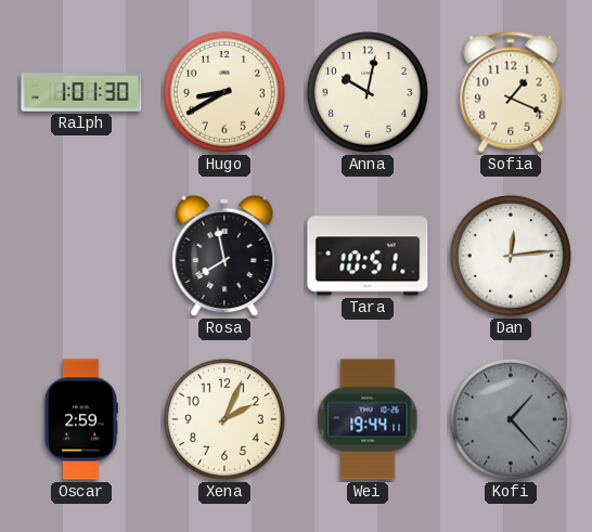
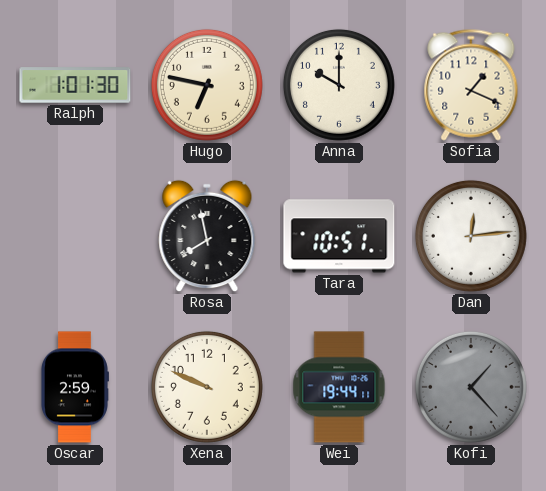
Hugo: 8:40 -> 6:47
Anna: 10:02 -> 10:00
Xena: 2:04 -> 9:49
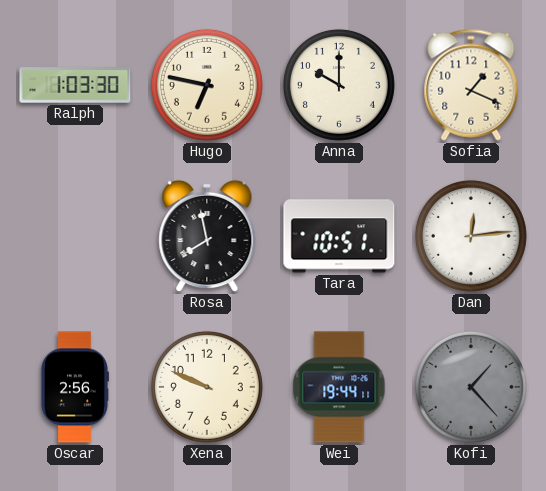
Ralph: 1:01 -> 1:03
Oscar: 2:59 -> 2:56
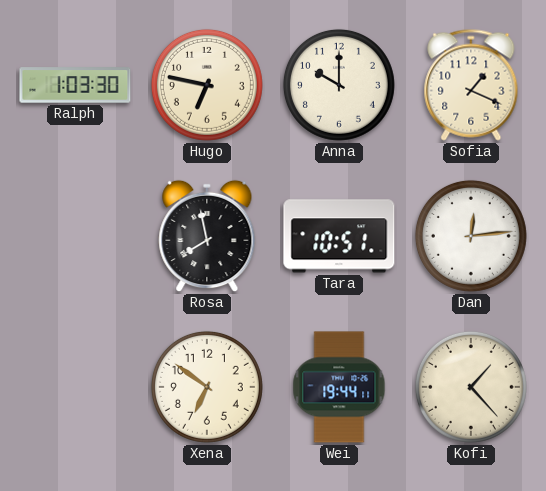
Oscar: 2:56 -> none
Xena: 9:49 -> 6:51
Kofi dial: grey -> cream
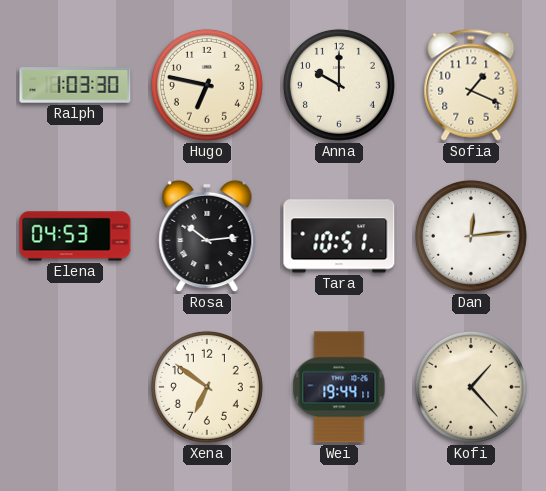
Elena: none -> 04:53
Rosa: 7:58 -> 10:14
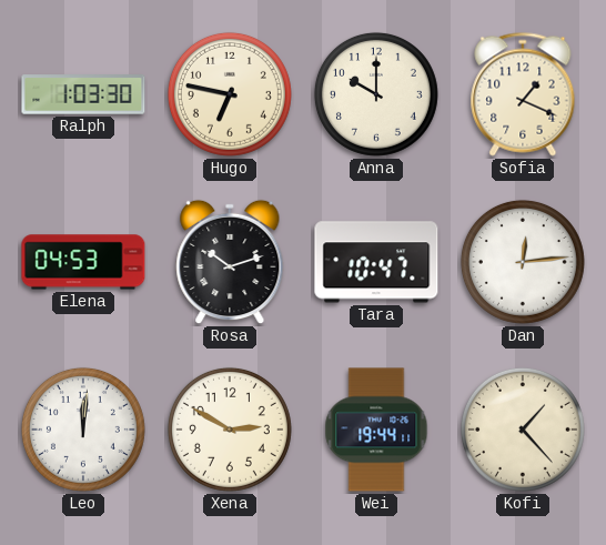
Rosa: 10:14 -> 10:12
Tara: 10:51 -> 10:47
Leo: none -> 12:01
Xena: 6:51 -> 2:50
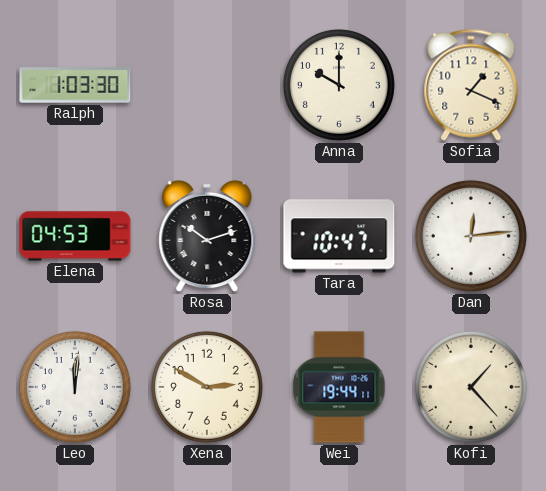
Hugo: 6:47 -> none
